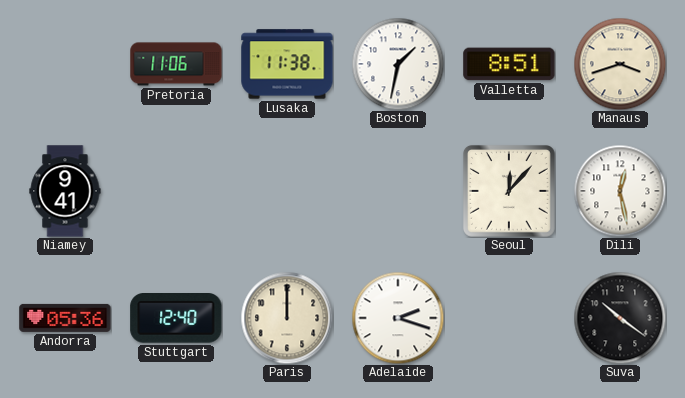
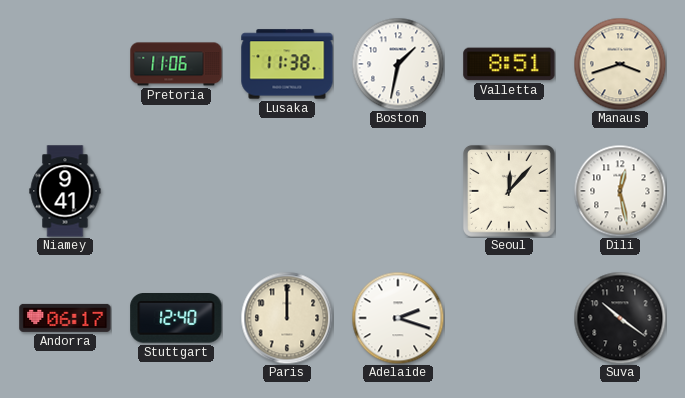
Andorra: 05:36 -> 06:17
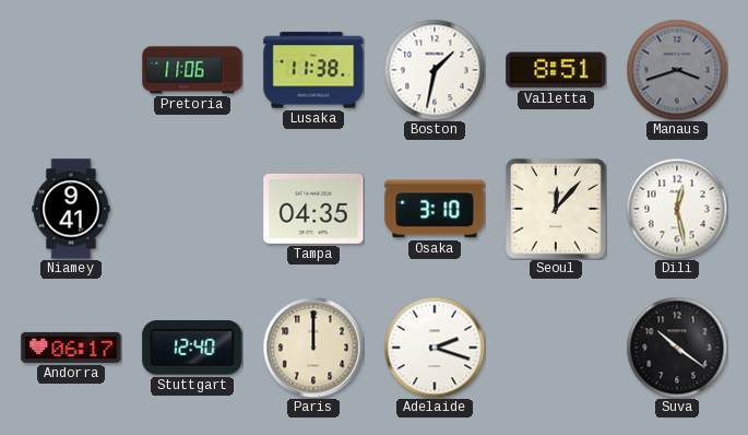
Manaus dial: cream -> grey
Tampa: none -> 04:35
Osaka: none -> 3:10
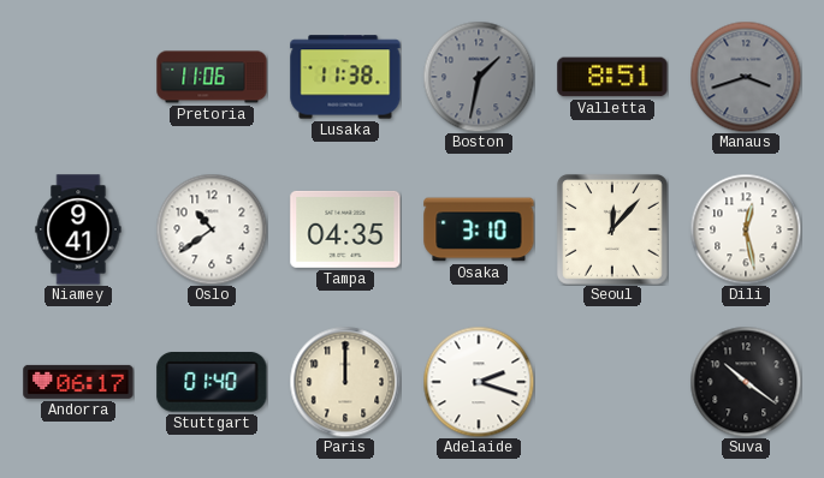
Boston dial: white -> grey
Oslo: none -> 10:39
Stuttgart: 12:40 -> 01:40
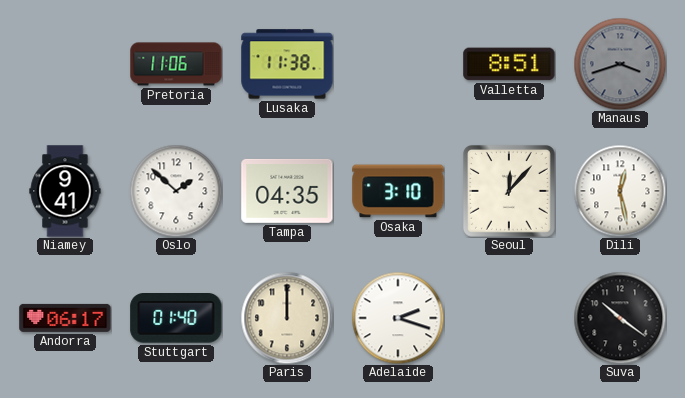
Boston: 1:32 -> none
Oslo: 10:39 -> 1:52
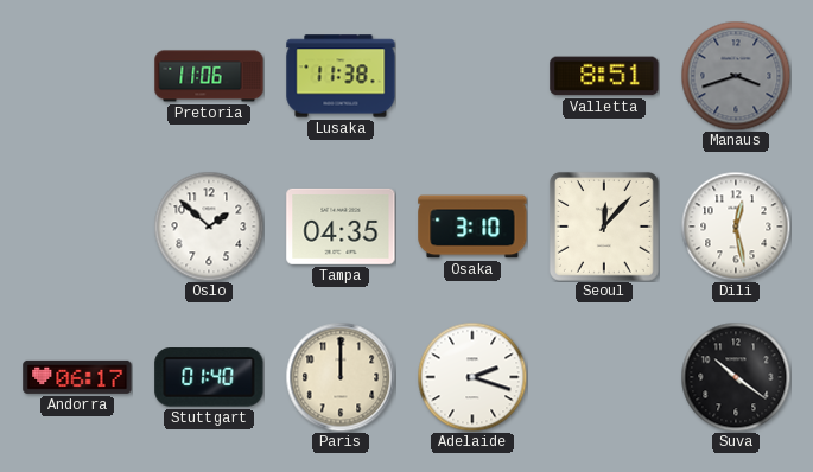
Niamey: 9:41 -> none
